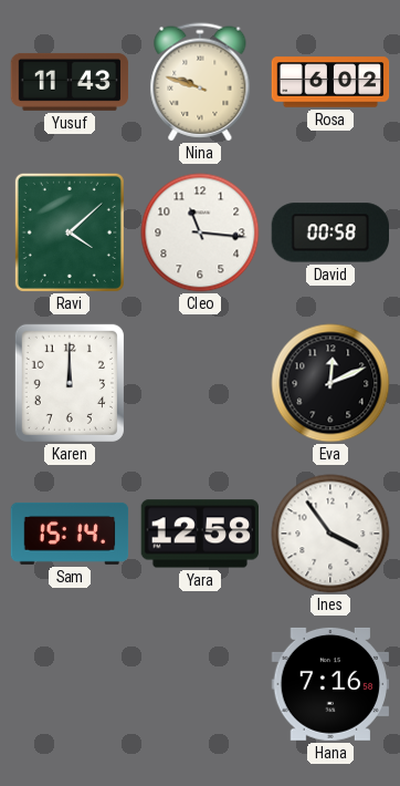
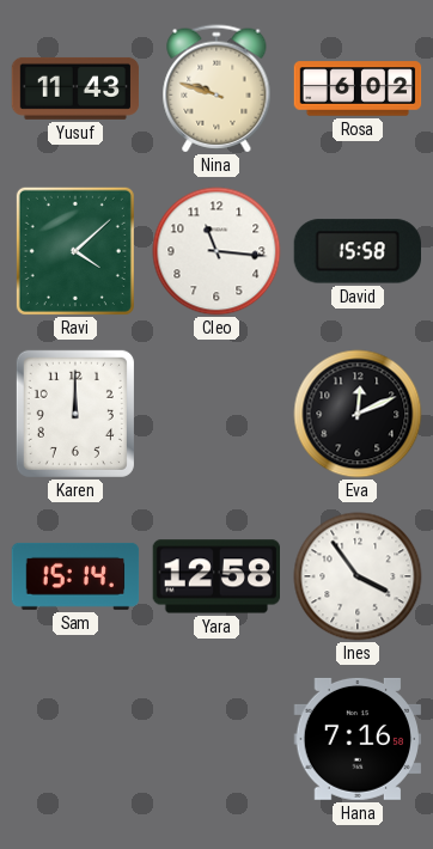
David: 00:58 -> 15:58
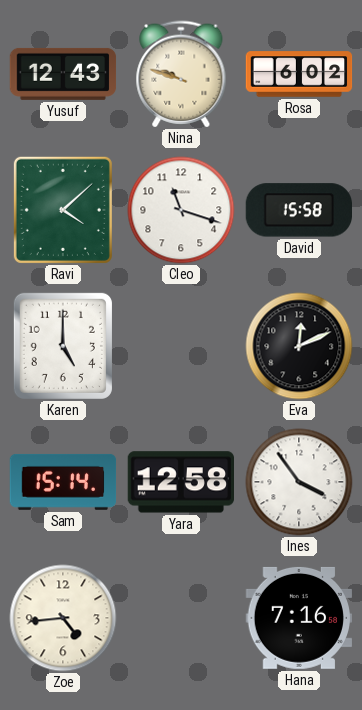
Yusuf: 11:43 -> 12:43
Cleo: 11:16 -> 11:18
Karen: 12:00 -> 5:00
Zoe: none -> 4:44
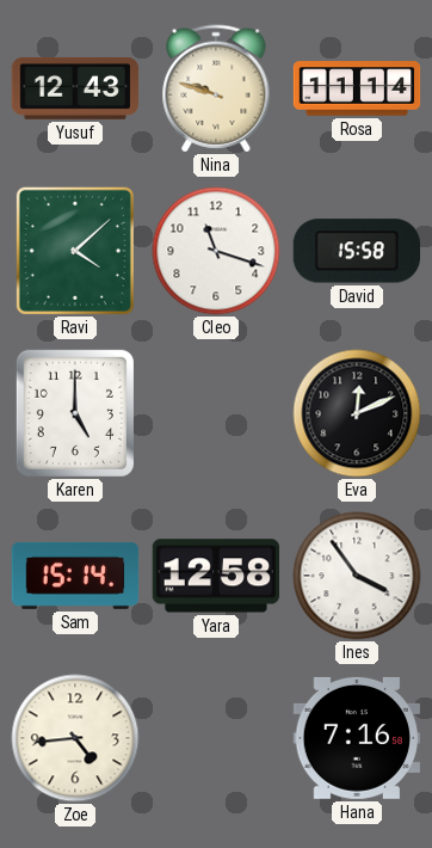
Rosa: 6:02 -> 11:14
